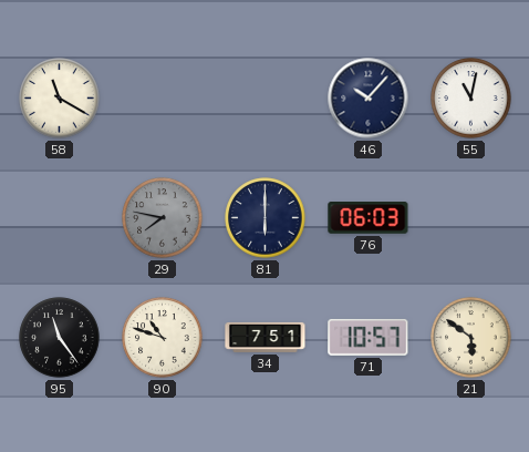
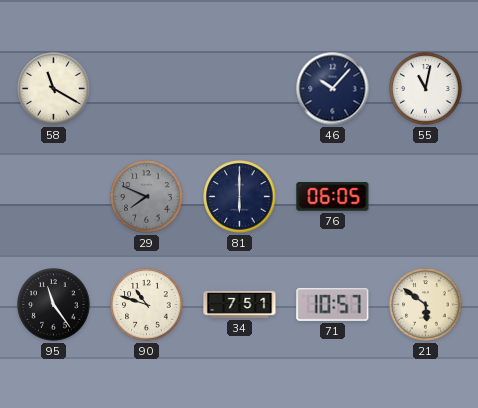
29: 7:47 -> 7:49
76: 06:03 -> 06:05
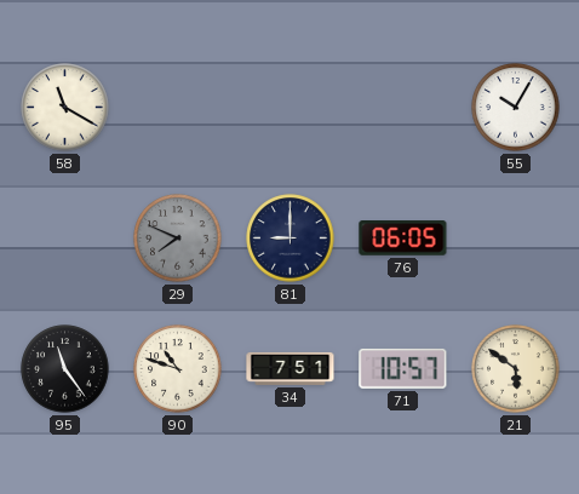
46: 10:07 -> none
55: 11:02 -> 10:05
81: 6:00 -> 9:00
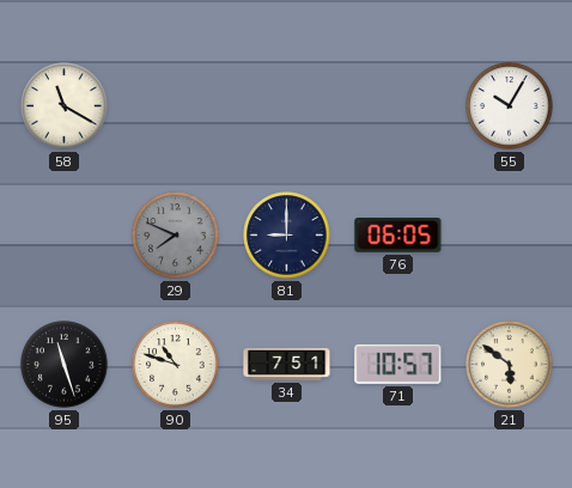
95: 11:24 -> 11:27
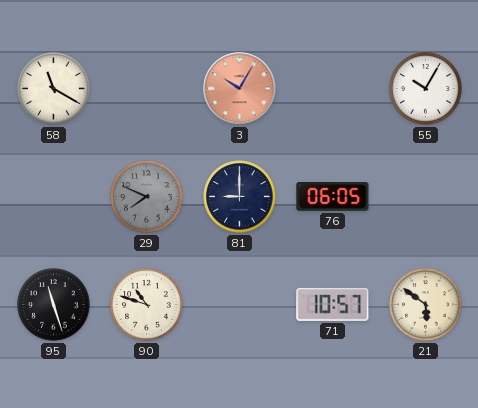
3: none -> 10:05
34: 7:51 -> none
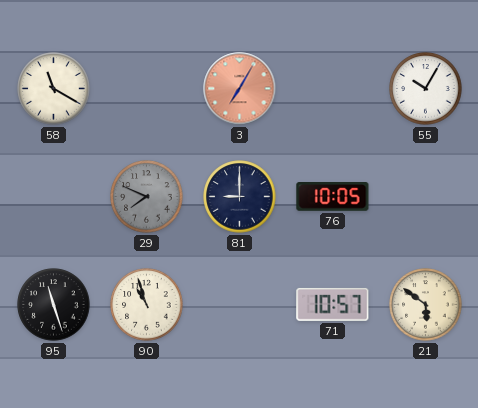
3: 10:05 -> 7:05
76: 06:05 -> 10:05
90: 10:48 -> 10:57
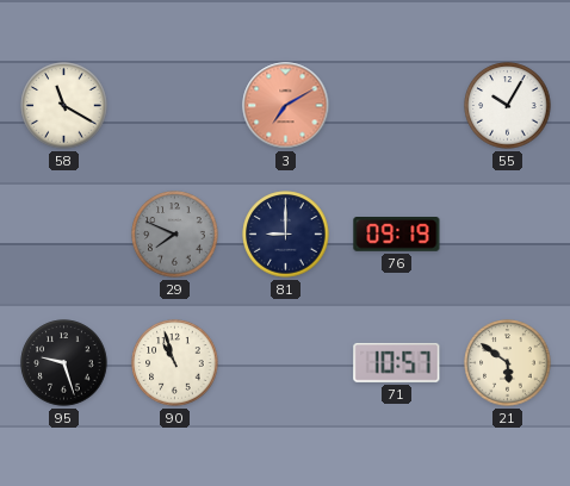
3: 7:05 -> 7:10
76: 10:05 -> 09:19
95: 11:27 -> 9:27
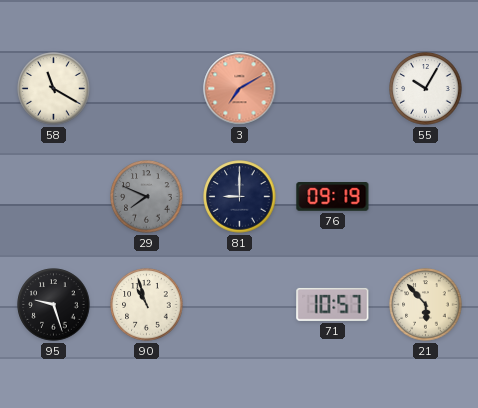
21: 5:51 -> 5:53
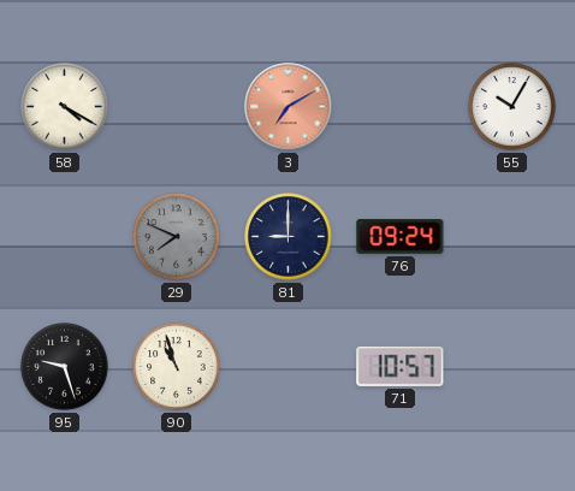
58: 11:20 -> 4:20
76: 09:19 -> 09:24
21: 5:53 -> none
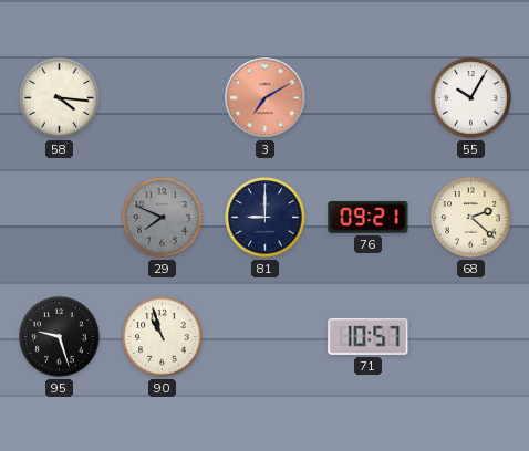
58: 4:20 -> 4:16
76: 09:24 -> 09:21
68: none -> 2:22
